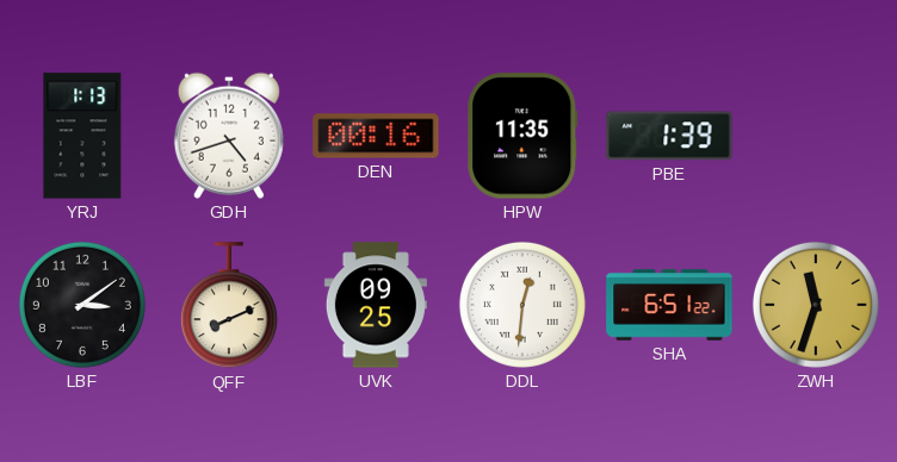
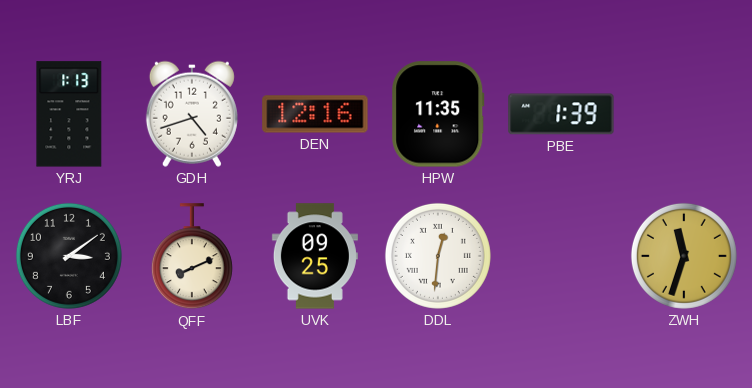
DEN: 00:16 -> 12:16
SHA: 6:51 -> none
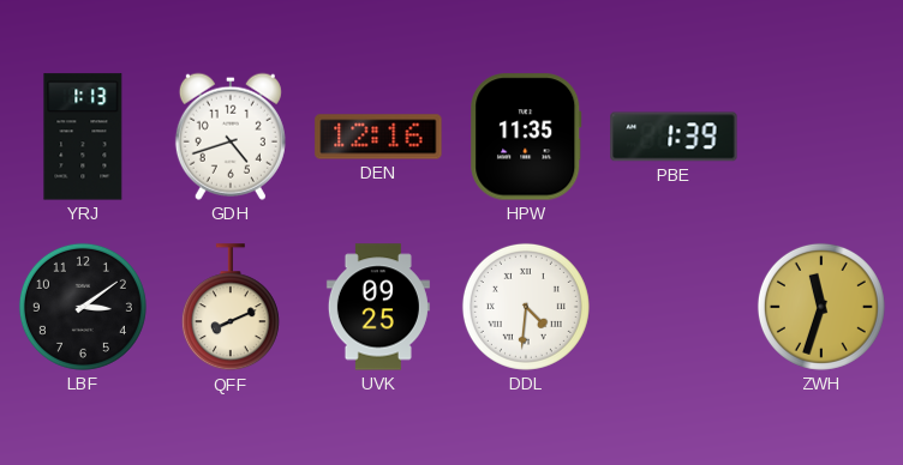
DDL: 12:31 -> 4:31
